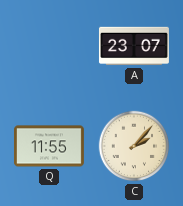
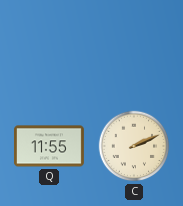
A: 23:07 -> none
C: 2:07 -> 2:11
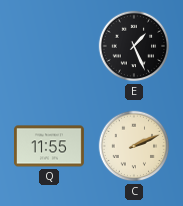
E: none -> 1:26
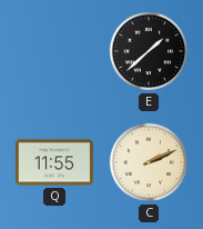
E: 1:26 -> 1:38
